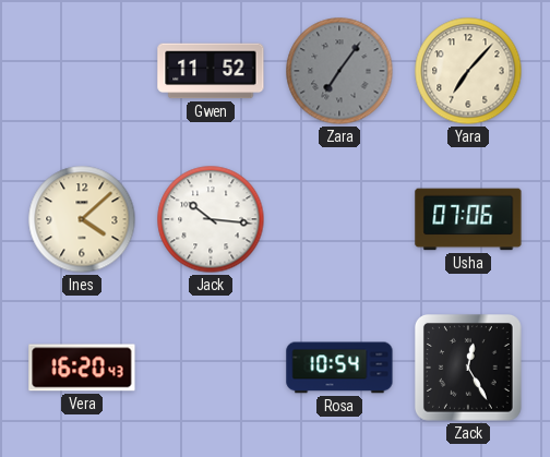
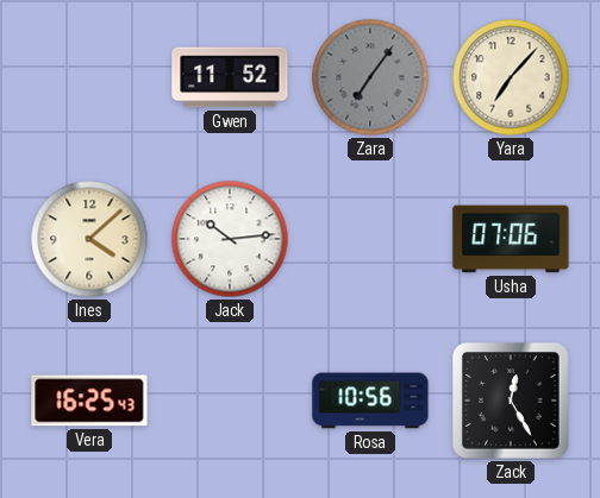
Jack: 10:16 -> 10:14
Vera: 16:20 -> 16:25
Rosa: 10:54 -> 10:56
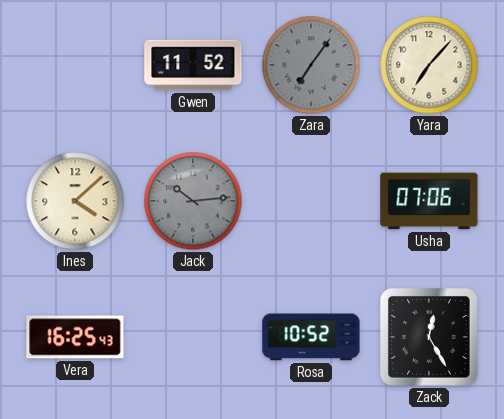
Jack dial: white -> grey
Rosa: 10:56 -> 10:52
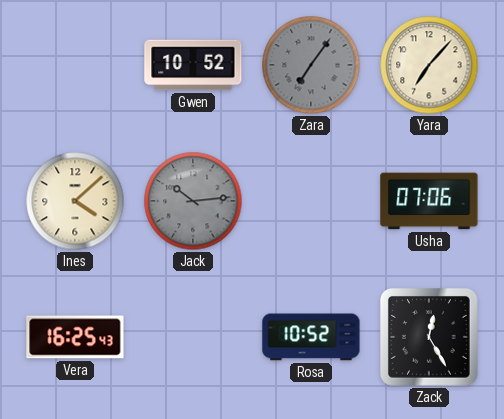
Gwen: 11:52 -> 10:52
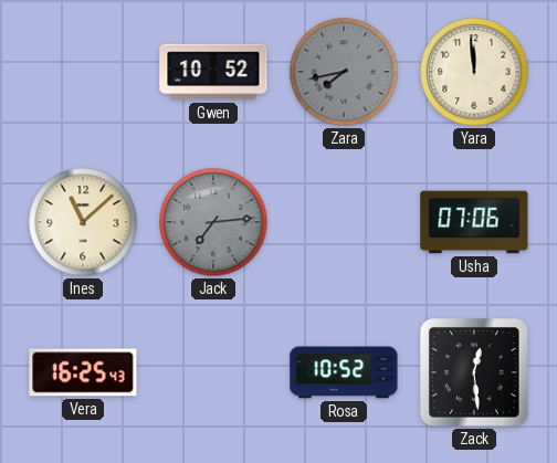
Zara: 7:06 -> 7:43
Yara: 7:07 -> 11:59
Ines: 4:08 -> 11:08
Jack: 10:14 -> 7:14
Zack: 12:25 -> 12:29
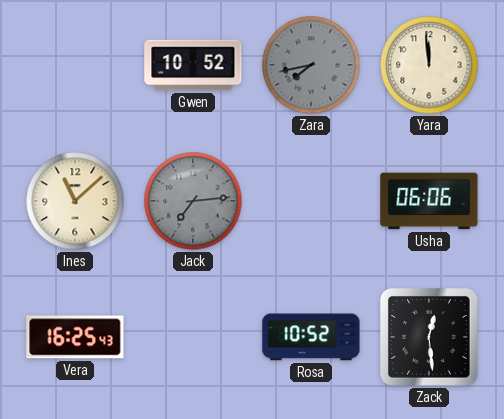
Usha: 07:06 -> 06:06
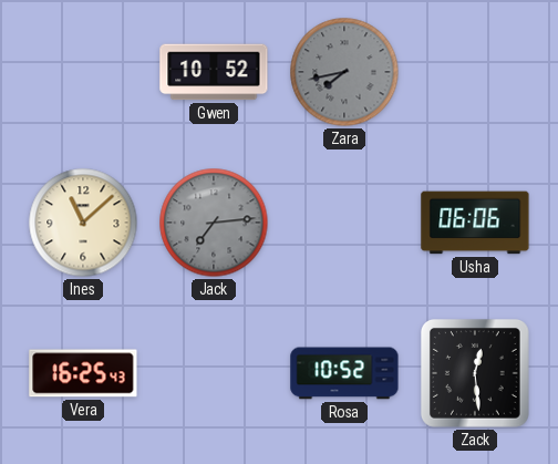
Yara: 11:59 -> none
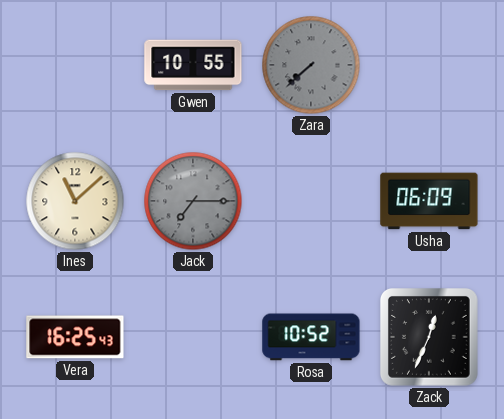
Gwen: 10:52 -> 10:55
Zara: 7:43 -> 7:38
Jack: 7:14 -> 7:15
Usha: 06:06 -> 06:09
Zack: 12:29 -> 12:34
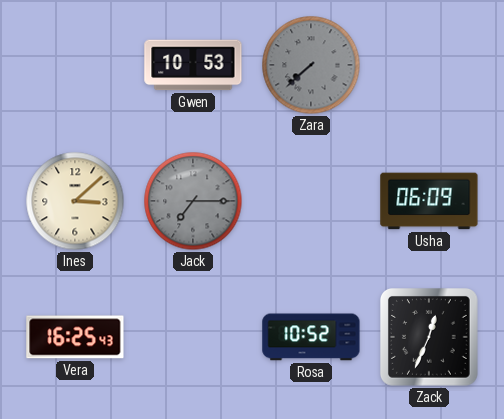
Gwen: 10:55 -> 10:53
Ines: 11:08 -> 3:08
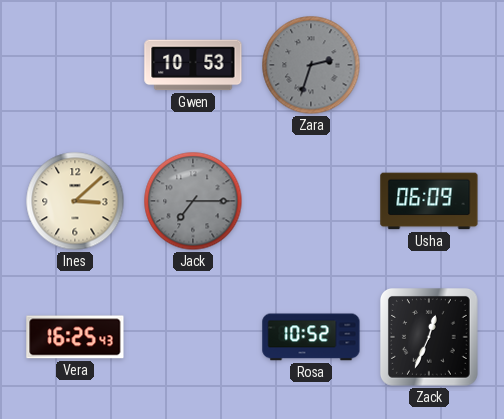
Zara: 7:38 -> 2:33
